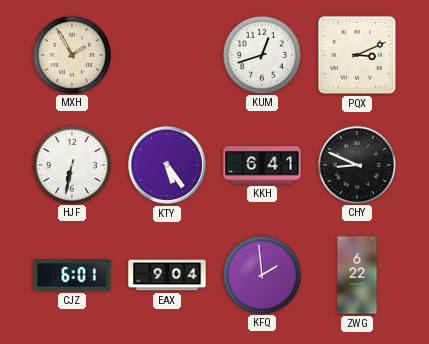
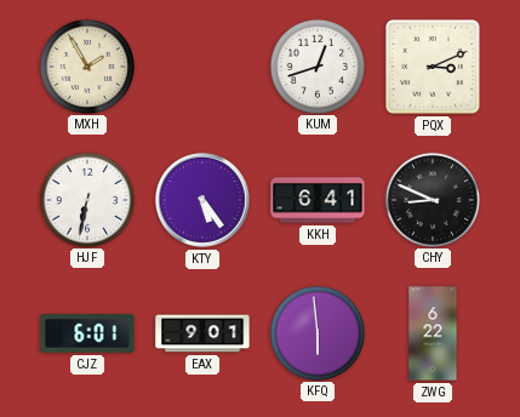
EAX: 9:04 -> 9:01
KFQ: 1:59 -> 5:59
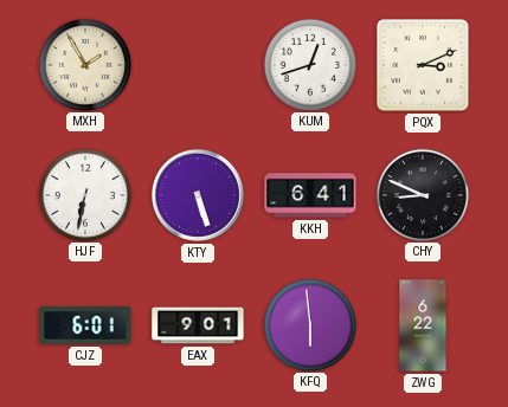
KTY: 5:24 -> 5:27
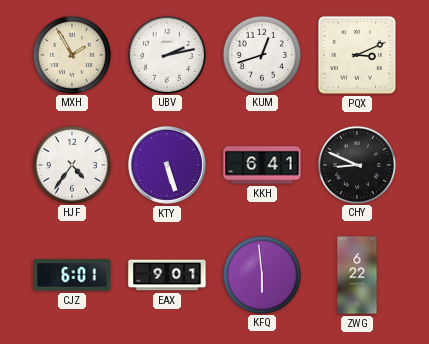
UBV: none -> 2:13
HJF: 6:32 -> 4:36
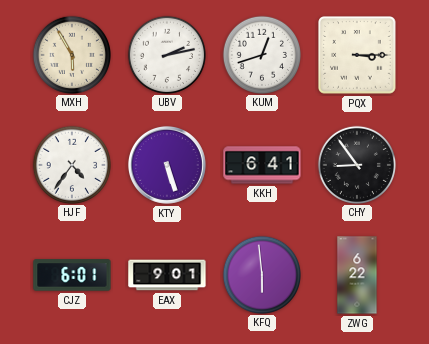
MXH: 1:55 -> 5:55
PQX: 3:11 -> 3:15
CHY: 8:49 -> 8:54
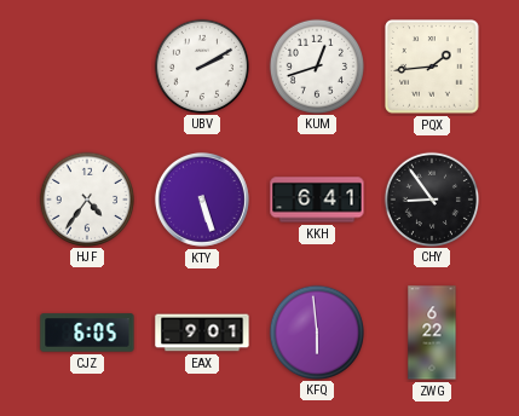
MXH: 5:55 -> none
UBV: 2:13 -> 2:10
PQX: 3:15 -> 1:44
CJZ: 6:01 -> 6:05
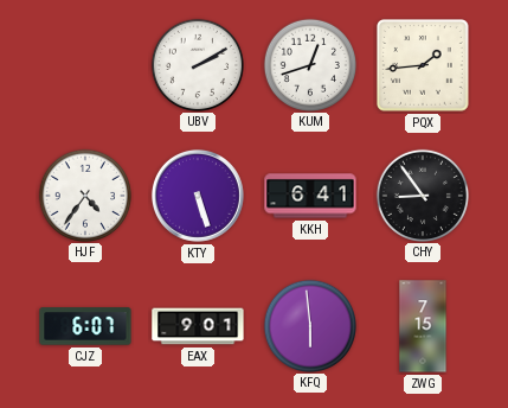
CJZ: 6:05 -> 6:07
ZWG: 6:22 -> 7:15
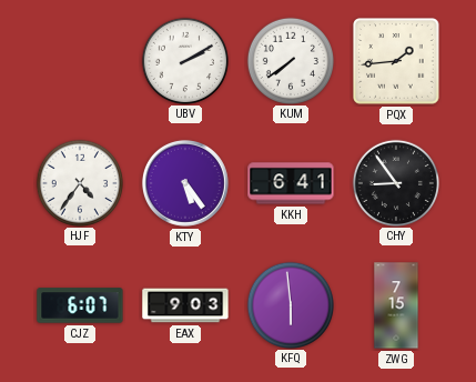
KUM: 12:42 -> 7:39
KTY: 5:27 -> 5:24
EAX: 9:01 -> 9:03
